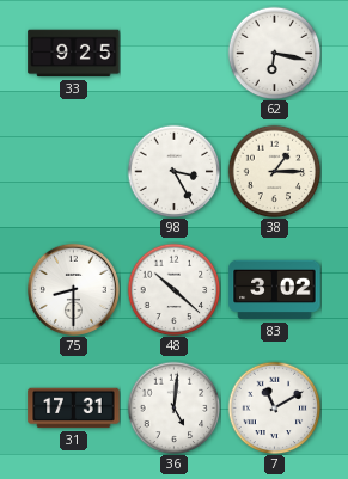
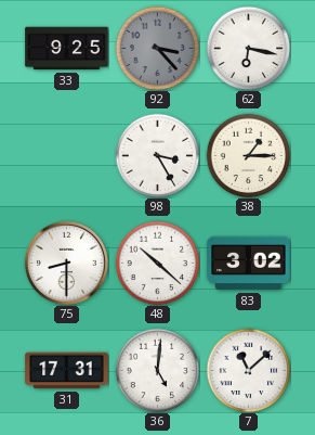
92: none -> 3:23
7: 11:10 -> 11:08
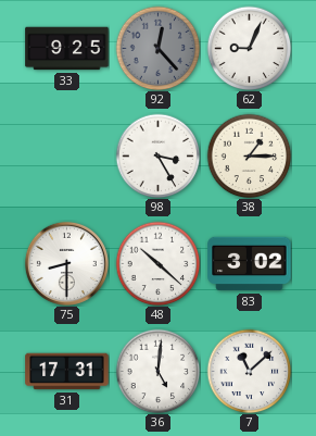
92: 3:23 -> 12:23
62: 6:17 -> 9:04
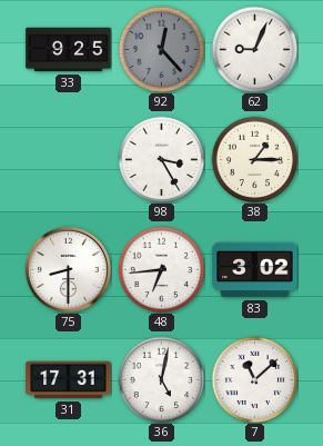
48: 10:22 -> 6:44
36: 5:01 -> 5:02
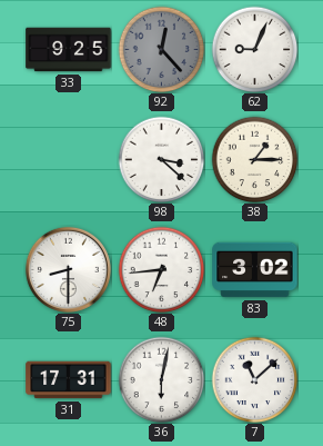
98: 3:25 -> 3:22
36: 5:02 -> 6:02
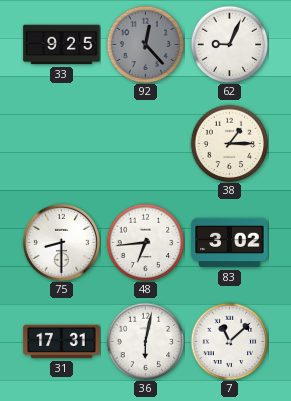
98: 3:22 -> none
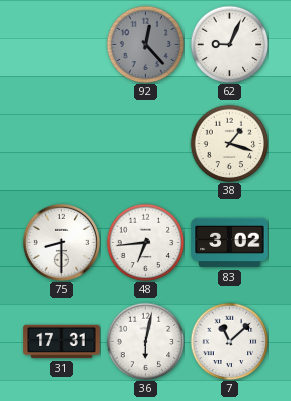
33: 9:25 -> none
38: 1:15 -> 1:18
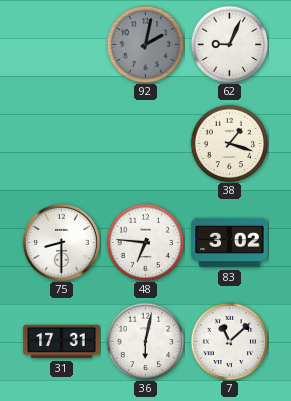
92: 12:23 -> 2:02
48: 6:44 -> 6:46
